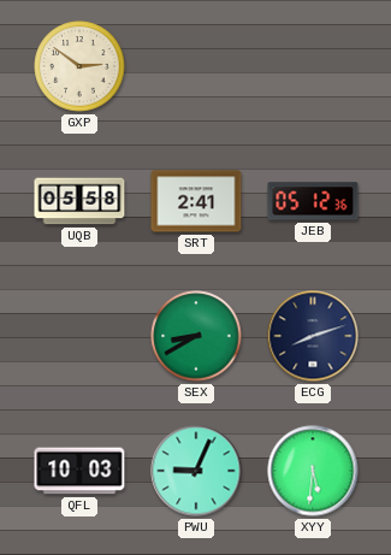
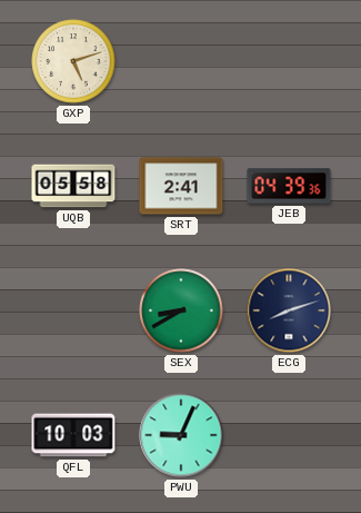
GXP: 2:51 -> 5:12
JEB: 05:12 -> 04:39
XYY: 5:31 -> none
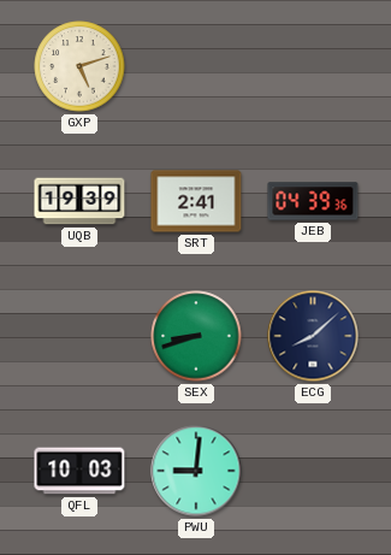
UQB: 05:58 -> 19:39
SEX: 8:40 -> 8:42
ECG: 8:12 -> 8:08
PWU: 9:04 -> 9:01
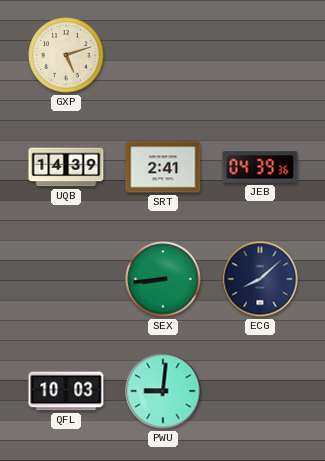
UQB: 19:39 -> 14:39
SEX: 8:42 -> 8:44
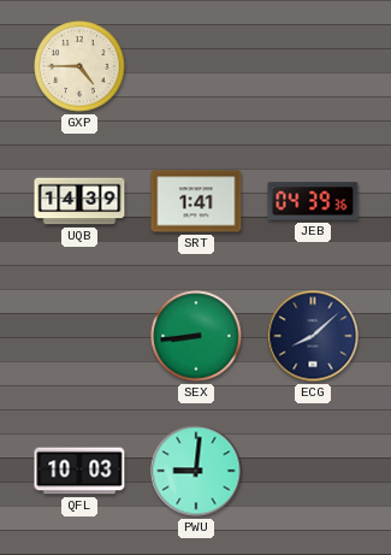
GXP: 5:12 -> 4:45
SRT: 2:41 -> 1:41
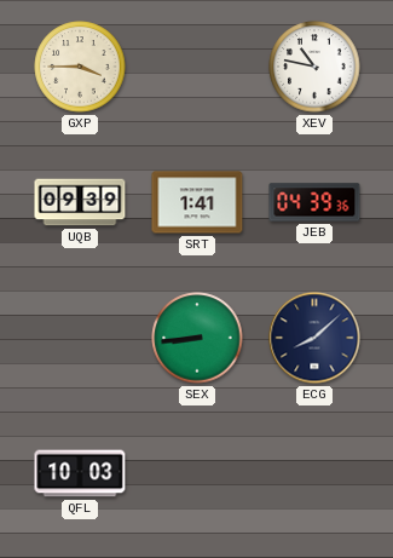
GXP: 4:45 -> 3:45
XEV: none -> 10:47
UQB: 14:39 -> 09:39
PWU: 9:01 -> none
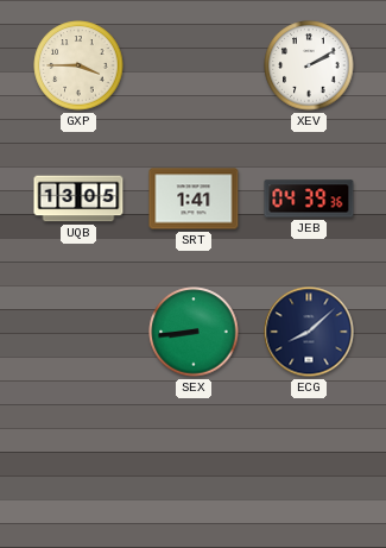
XEV: 10:47 -> 2:10
UQB: 09:39 -> 13:05
QFL: 10:03 -> none
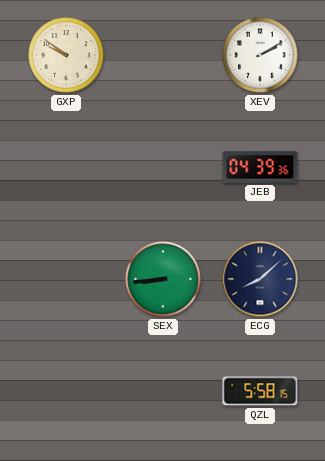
GXP: 3:45 -> 9:51
UQB: 13:05 -> none
SRT: 1:41 -> none
QZL: none -> 5:58
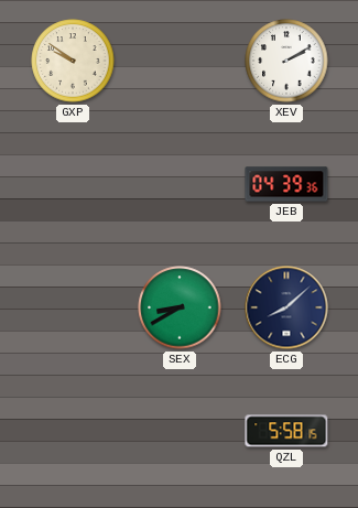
SEX: 8:44 -> 8:40
